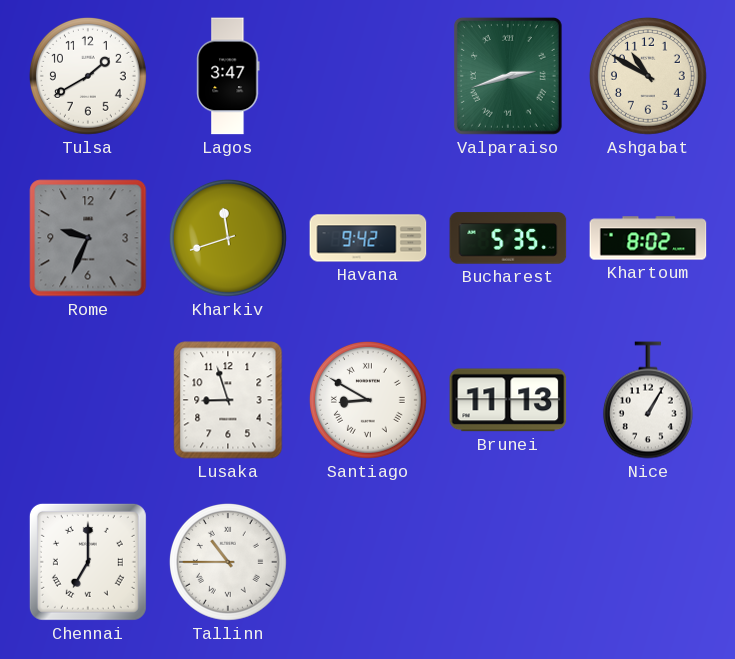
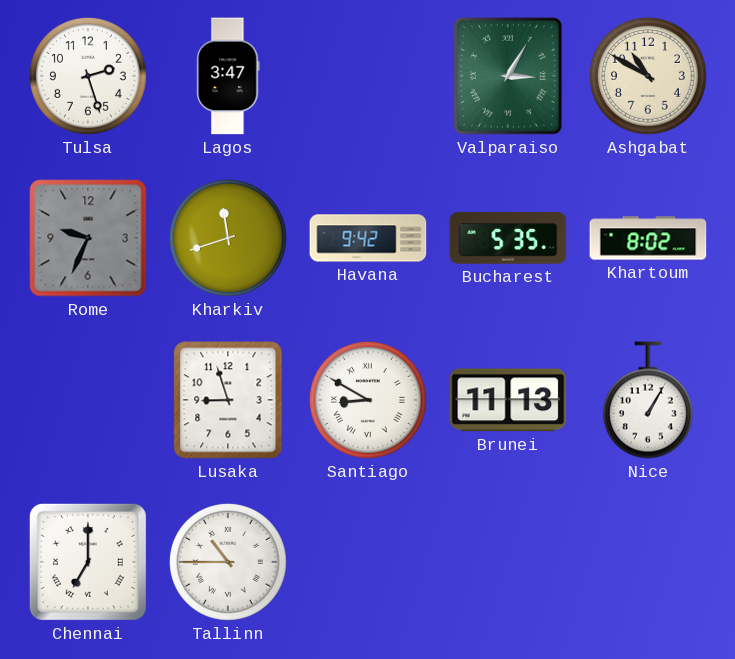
Tulsa: 1:40 -> 2:27
Valparaiso: 2:42 -> 3:05
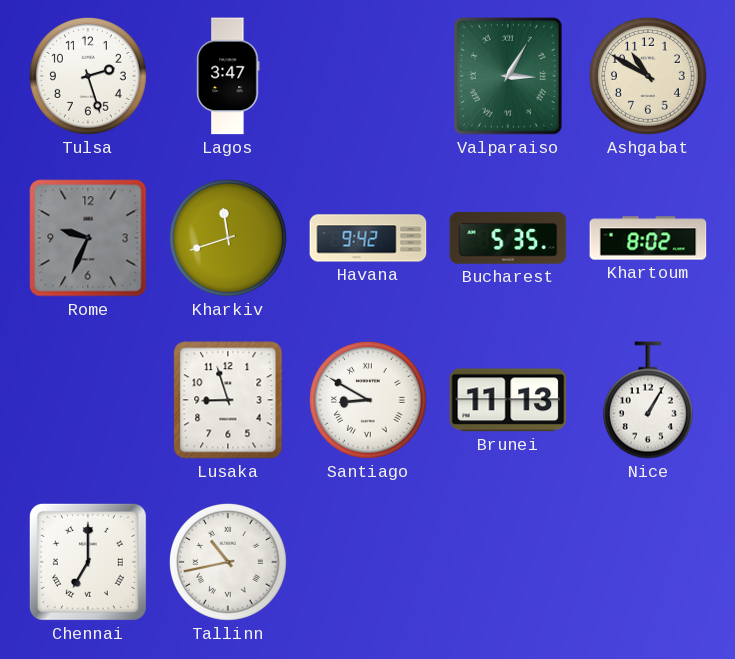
Tallinn: 10:45 -> 10:43
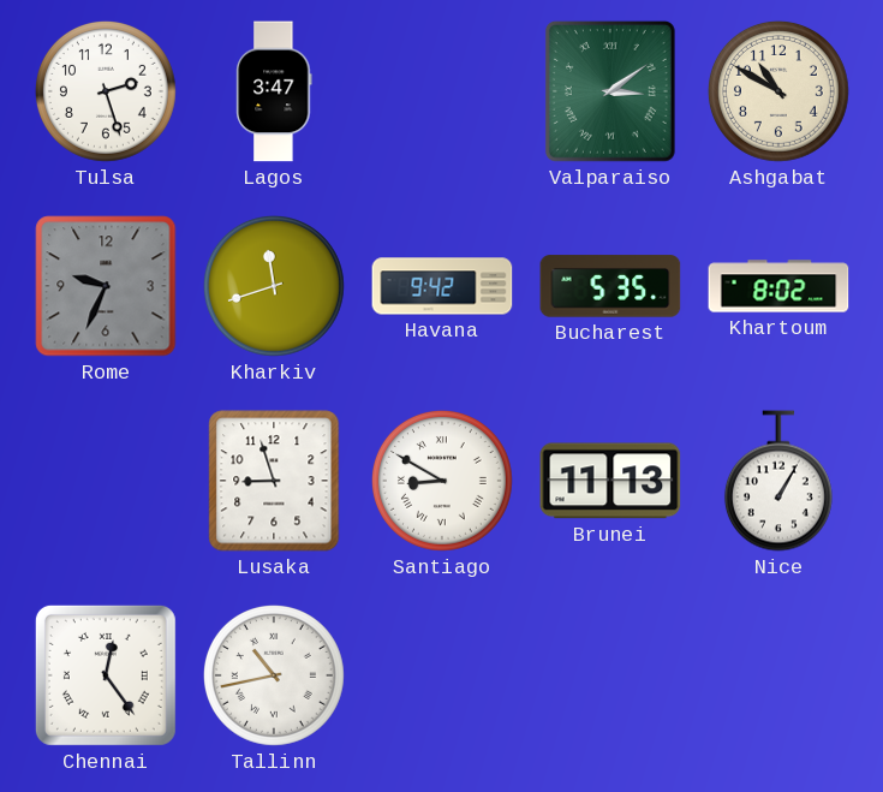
Valparaiso: 3:05 -> 3:09
Chennai: 7:00 -> 12:24
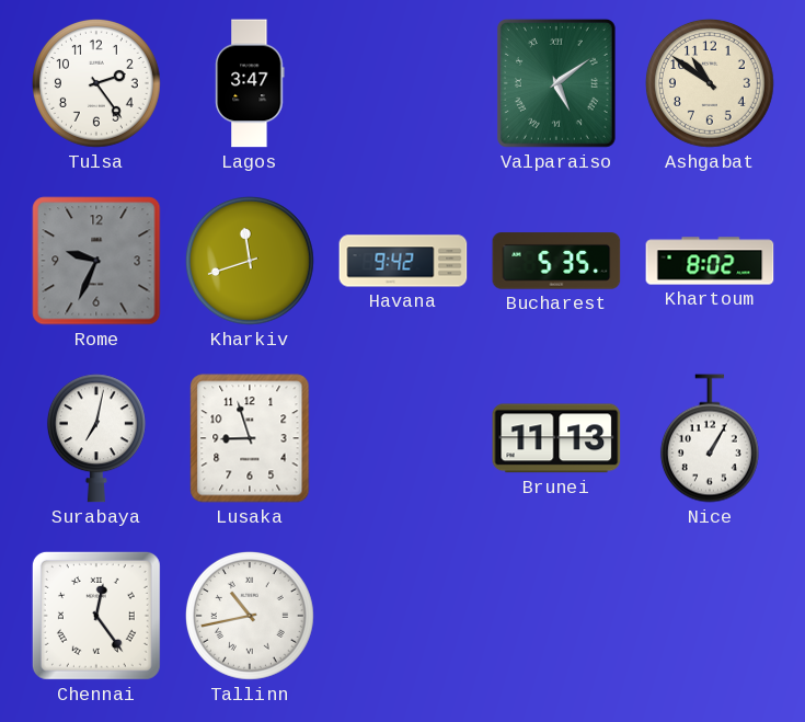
Tulsa: 2:27 -> 2:24
Valparaiso: 3:09 -> 5:09
Ashgabat: 10:50 -> 10:51
Surabaya: none -> 7:02
Santiago: 8:50 -> none
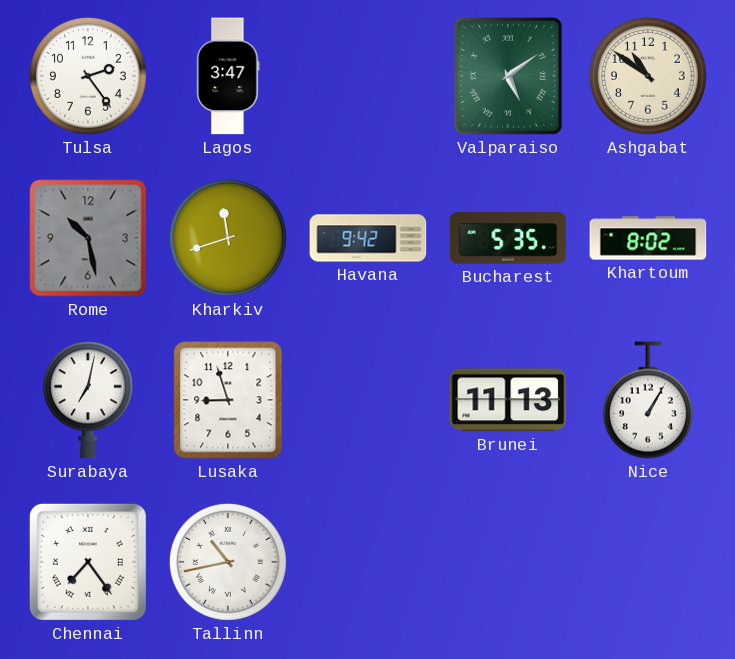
Rome: 9:34 -> 10:28
Chennai: 12:24 -> 7:24
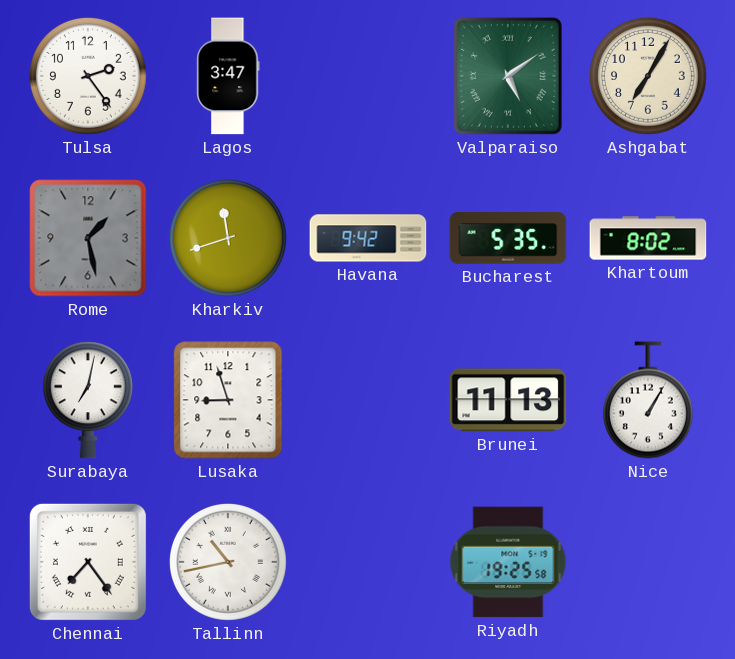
Ashgabat: 10:51 -> 7:05
Rome: 10:28 -> 1:28
Riyadh: none -> 19:25
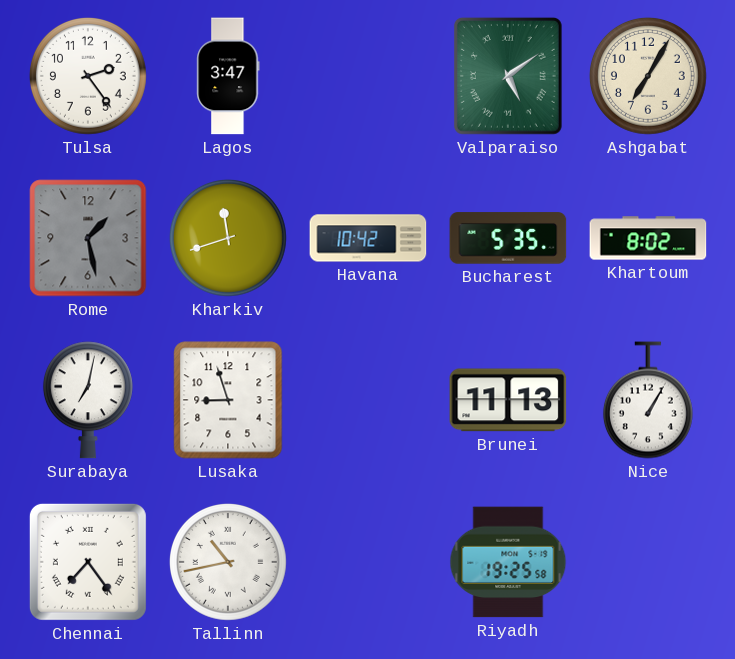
Havana: 9:42 -> 10:42
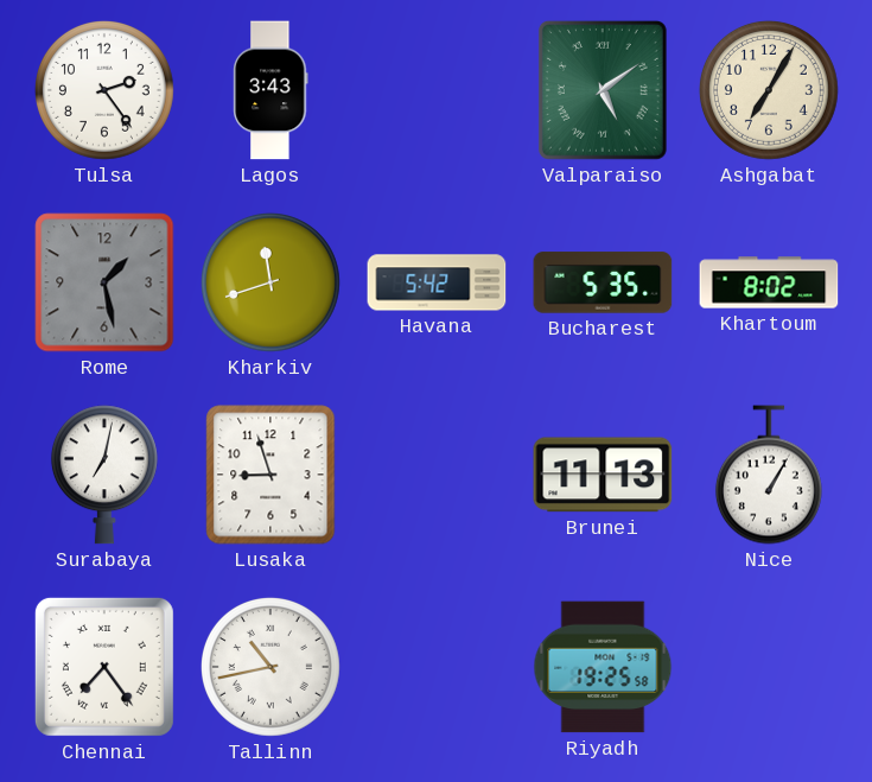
Lagos: 3:47 -> 3:43
Havana: 10:42 -> 5:42
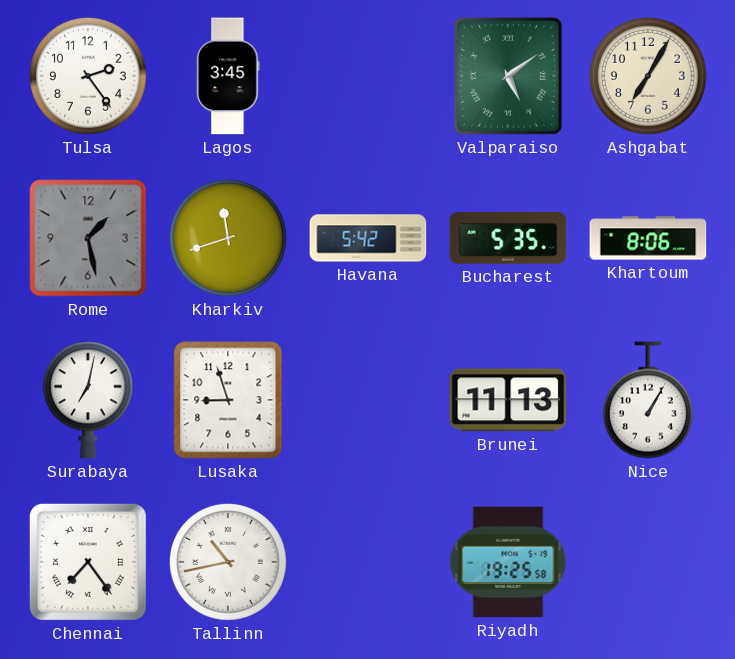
Lagos: 3:43 -> 3:45
Khartoum: 8:02 -> 8:06
